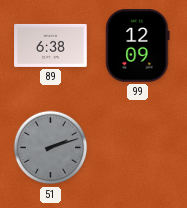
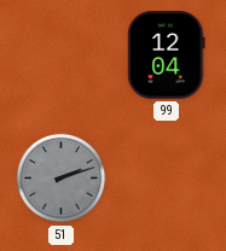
89: 6:38 -> none
99: 12:09 -> 12:04
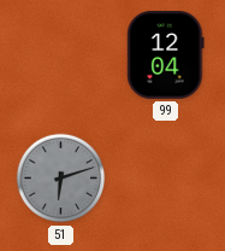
51: 2:12 -> 6:12
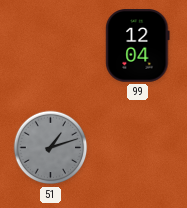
51: 6:12 -> 1:12
